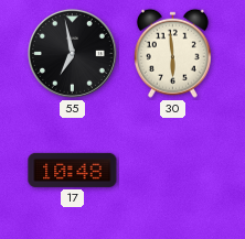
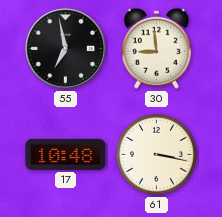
30: 5:59 -> 8:59
61: none -> 3:17
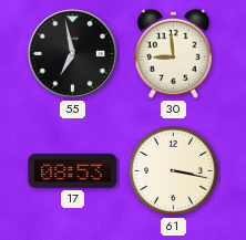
17: 10:48 -> 08:53
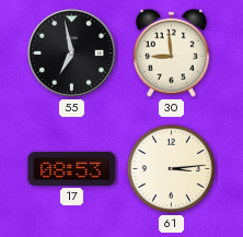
61: 3:17 -> 3:14
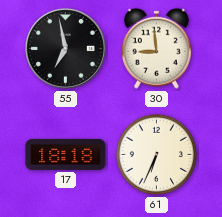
17: 08:53 -> 18:18
61: 3:14 -> 6:34
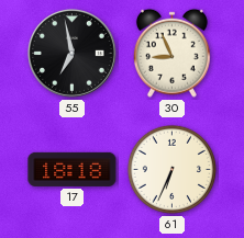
30: 8:59 -> 8:56
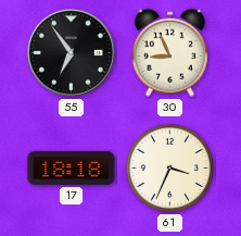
55: 6:58 -> 6:54
61: 6:34 -> 3:34
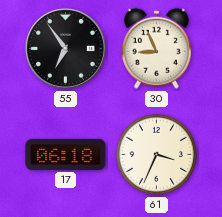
17: 18:18 -> 06:18
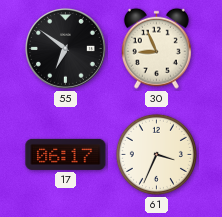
55: 6:54 -> 6:51
17: 06:18 -> 06:17
